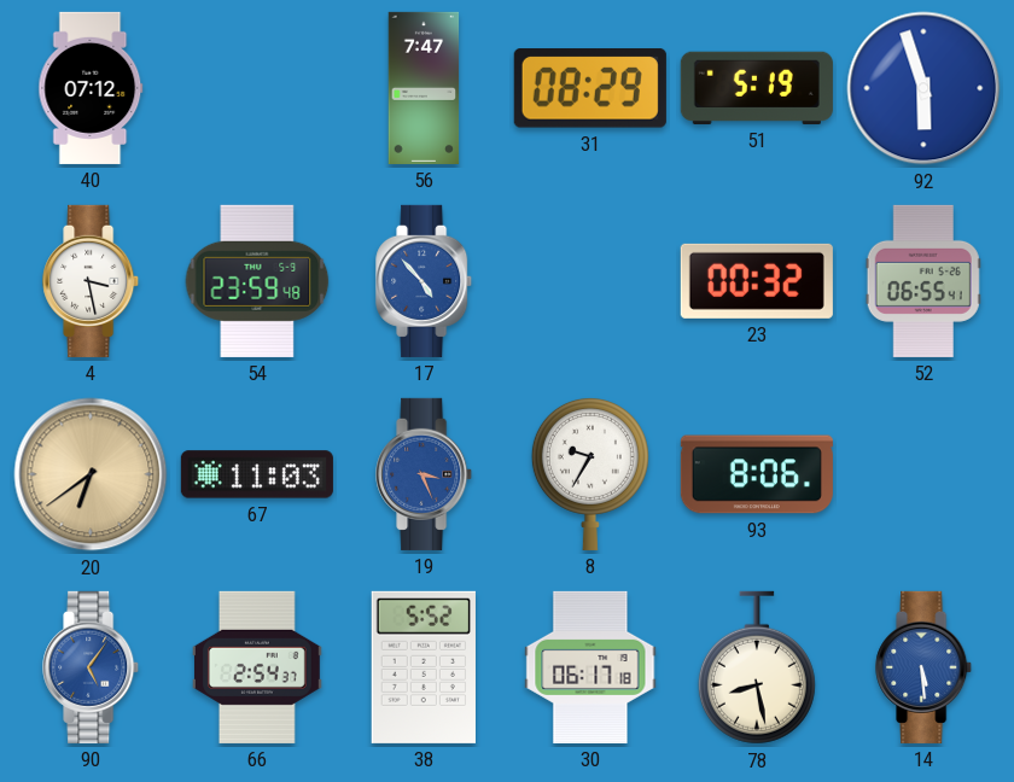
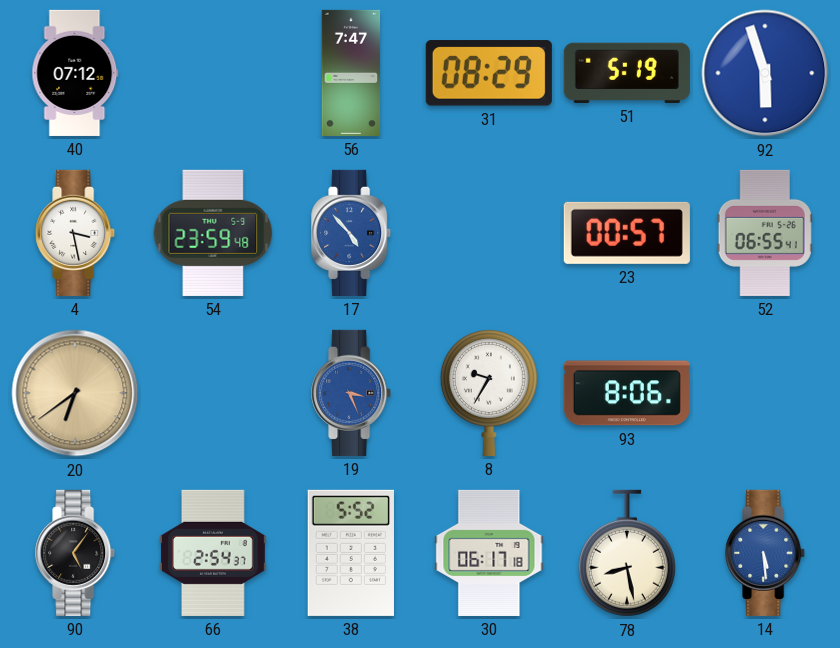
23: 00:32 -> 00:57
67: 11:03 -> none
90 dial: blue -> black
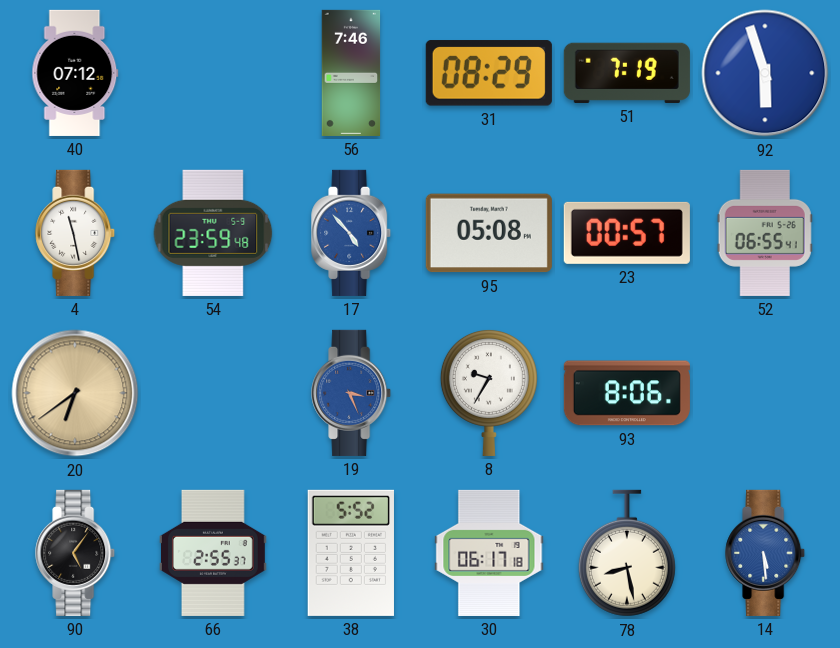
56: 7:47 -> 7:46
51: 5:19 -> 7:19
4: 3:28 -> 11:28
95: none -> 05:08
66: 2:54 -> 2:55
